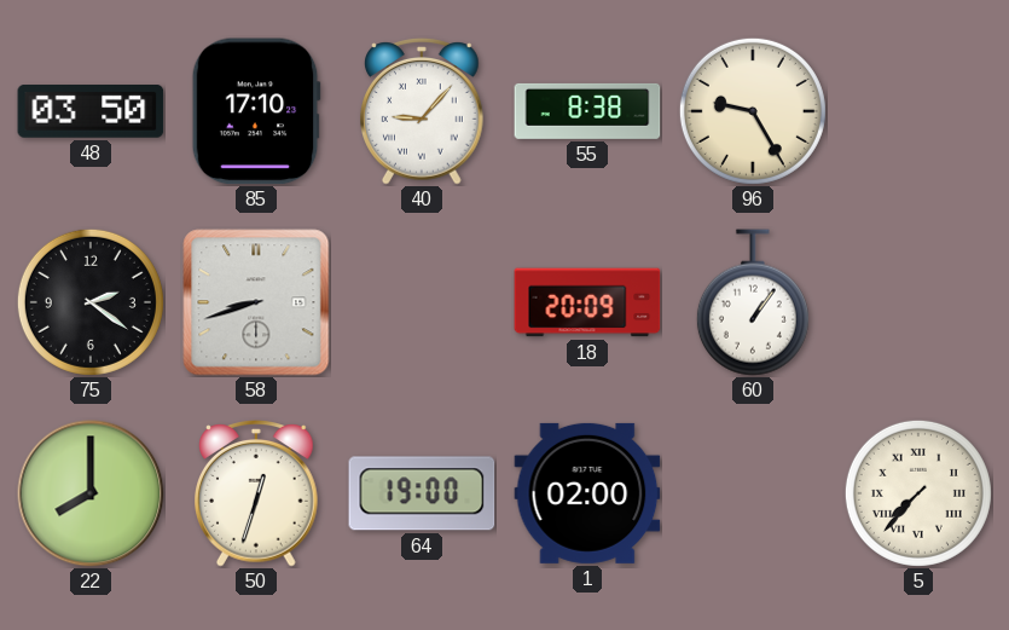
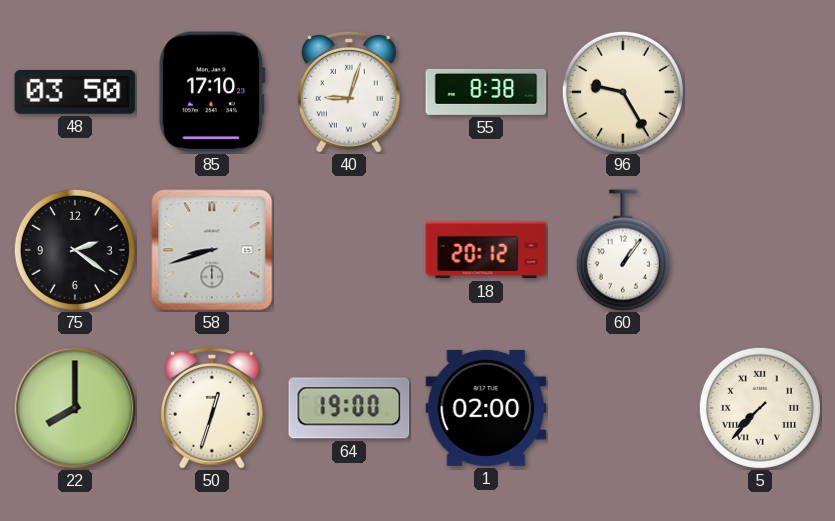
40: 9:07 -> 9:03
18: 20:09 -> 20:12
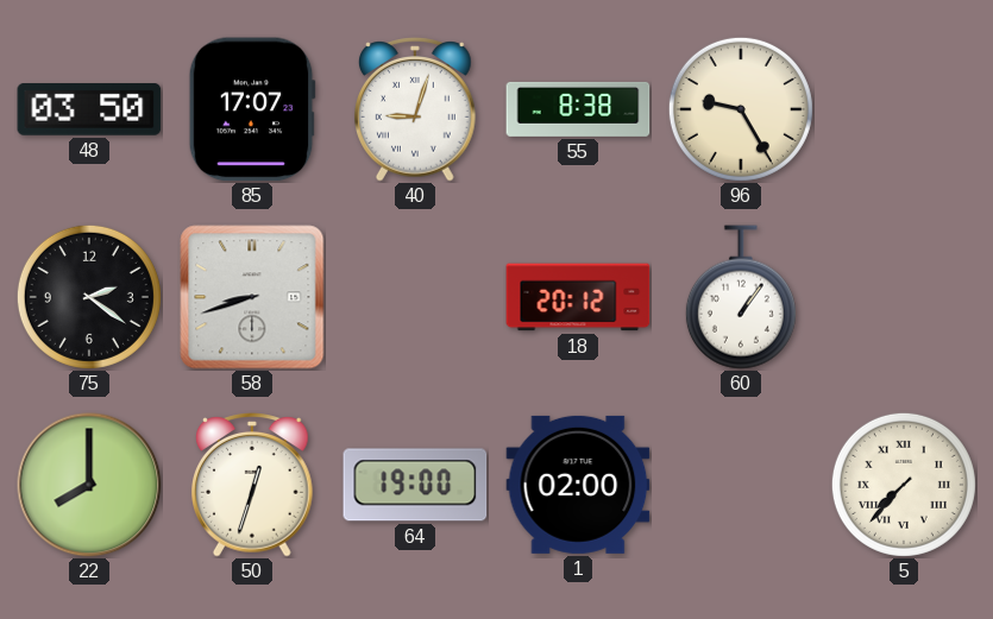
85: 17:10 -> 17:07
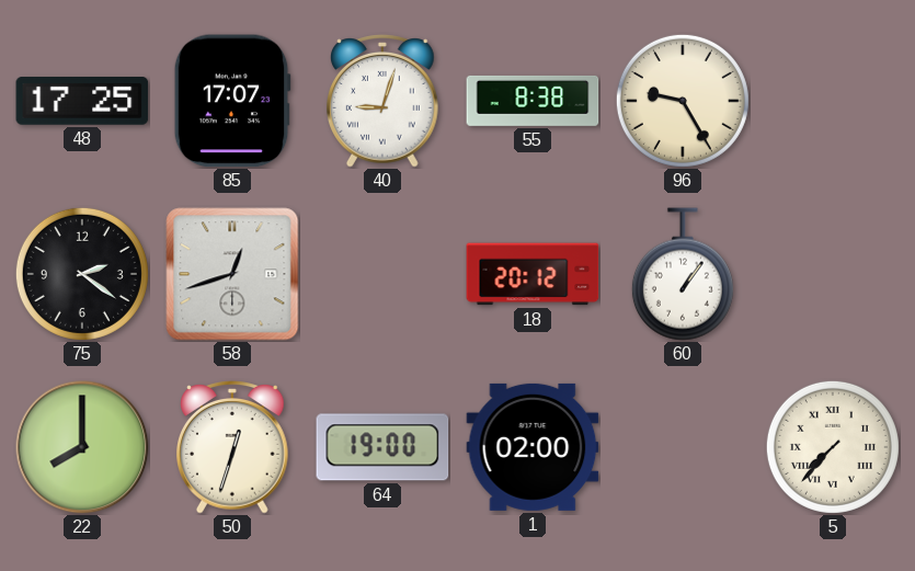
48: 03:50 -> 17:25
58: 8:42 -> 12:42
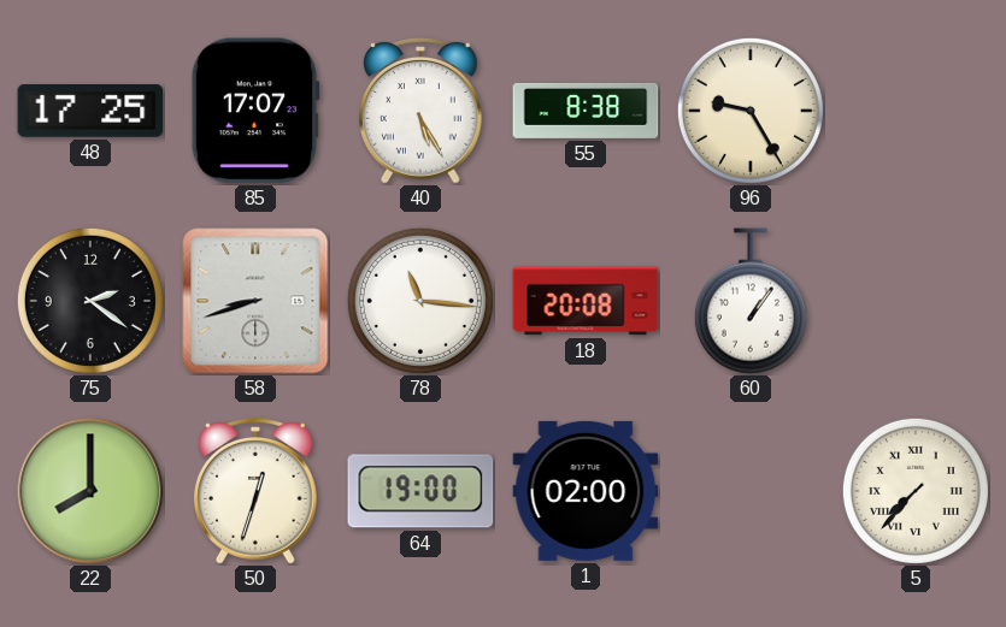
40: 9:03 -> 5:25
58: 12:42 -> 8:42
78: none -> 11:16
18: 20:12 -> 20:08
